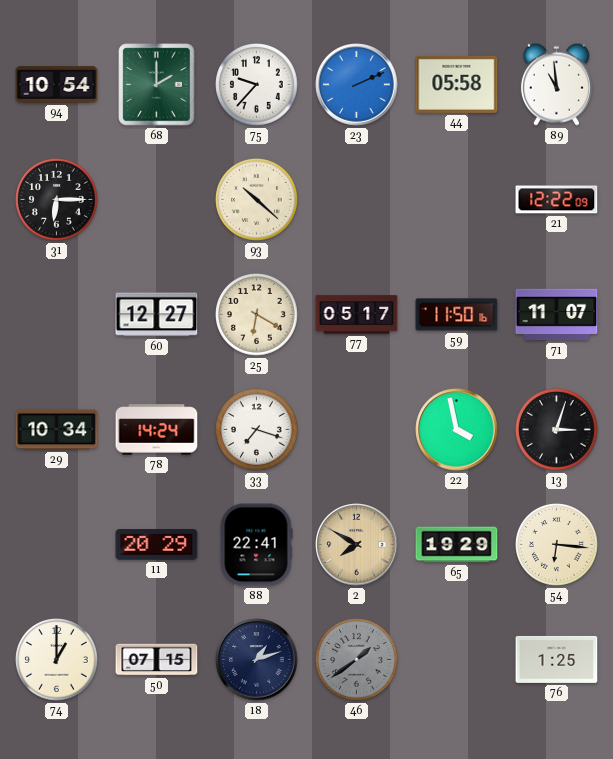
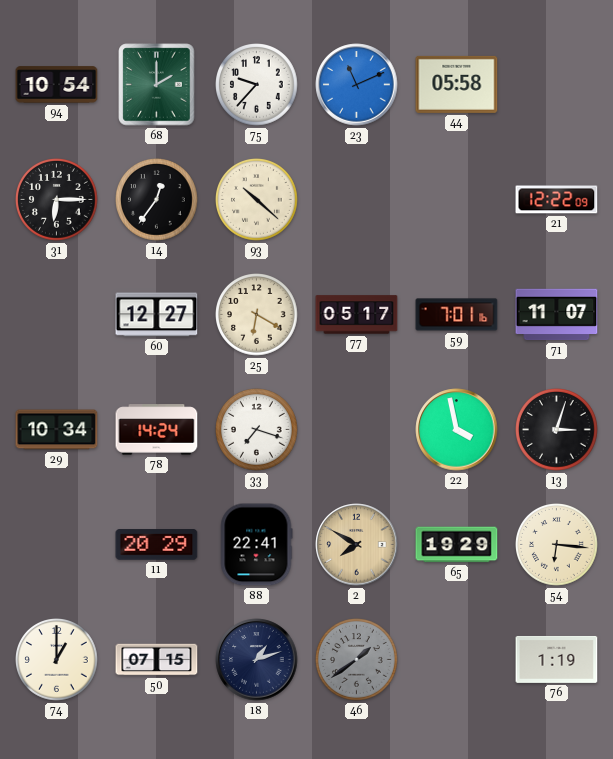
23: 2:11 -> 11:11
89: 10:59 -> none
14: none -> 12:36
59: 11:50 -> 7:01
76: 1:25 -> 1:19
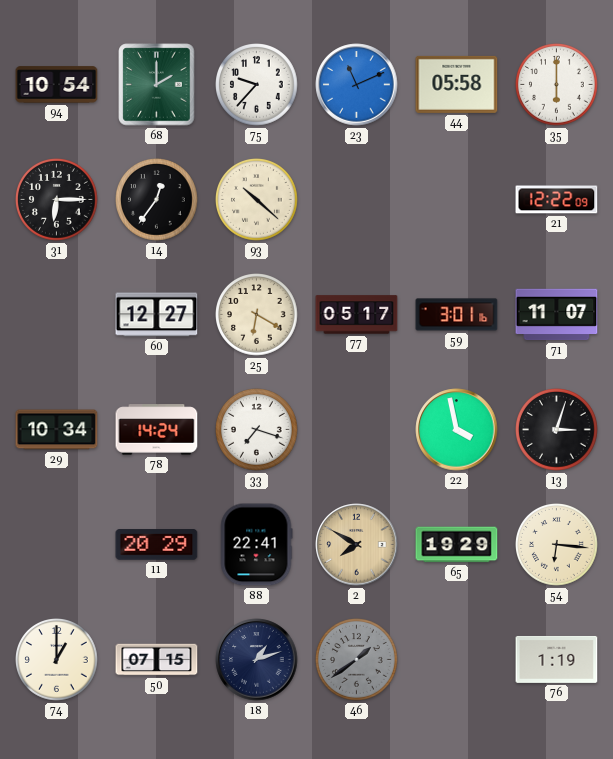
35: none -> 6:00
59: 7:01 -> 3:01
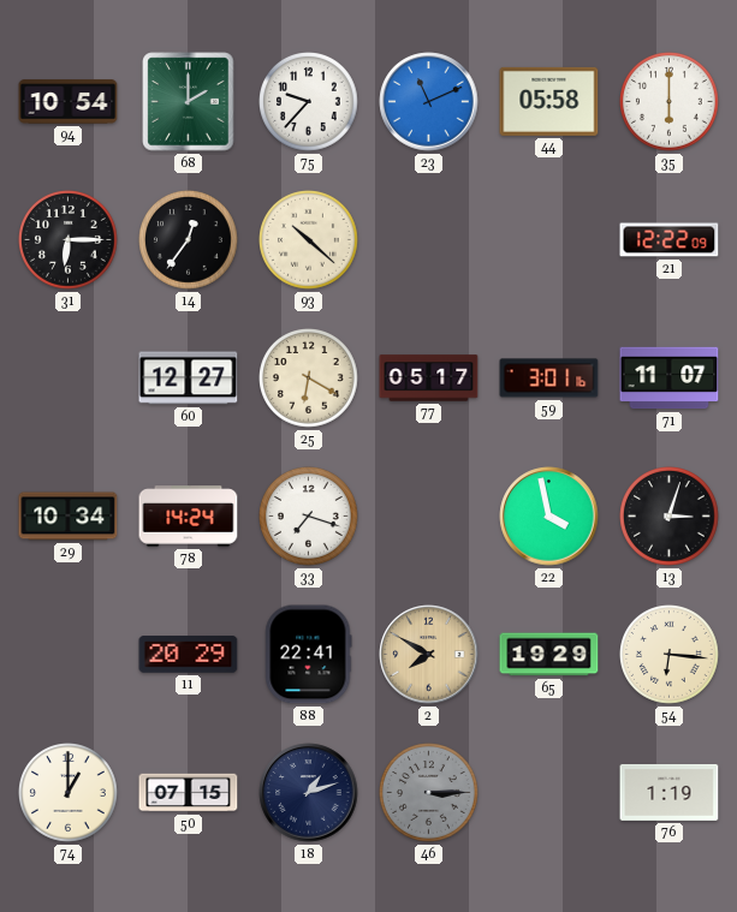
46: 1:39 -> 3:15
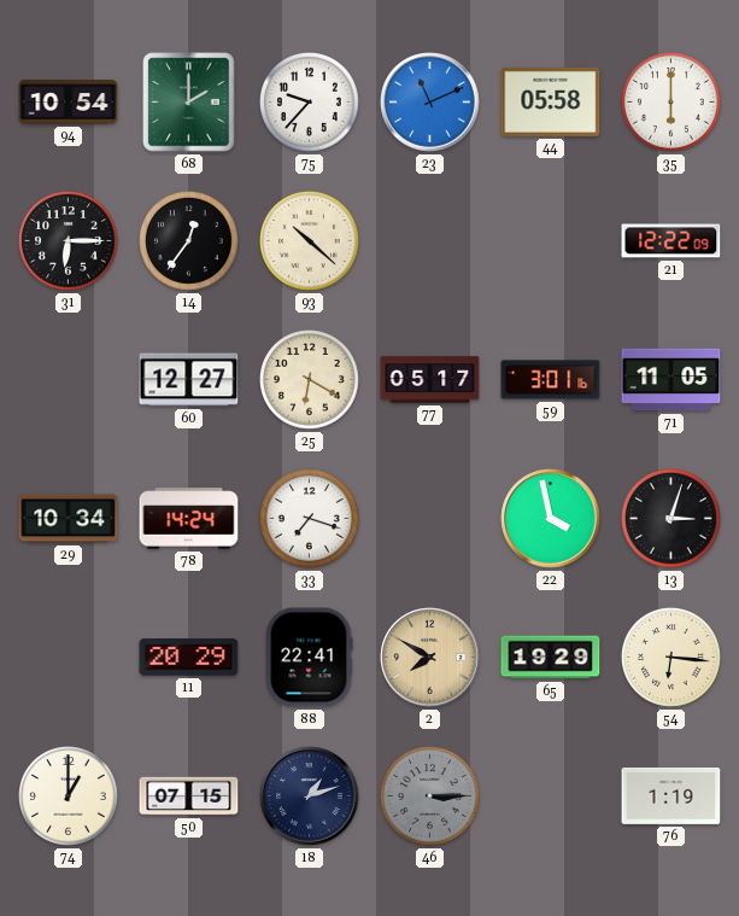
71: 11:07 -> 11:05
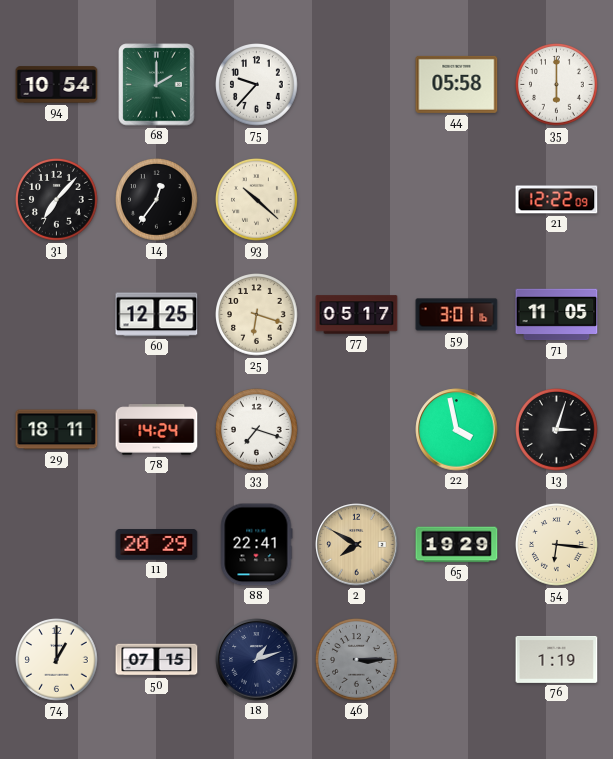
23: 11:11 -> none
31: 6:15 -> 7:07
60: 12:27 -> 12:25
25: 6:20 -> 6:18
29: 10:34 -> 18:11
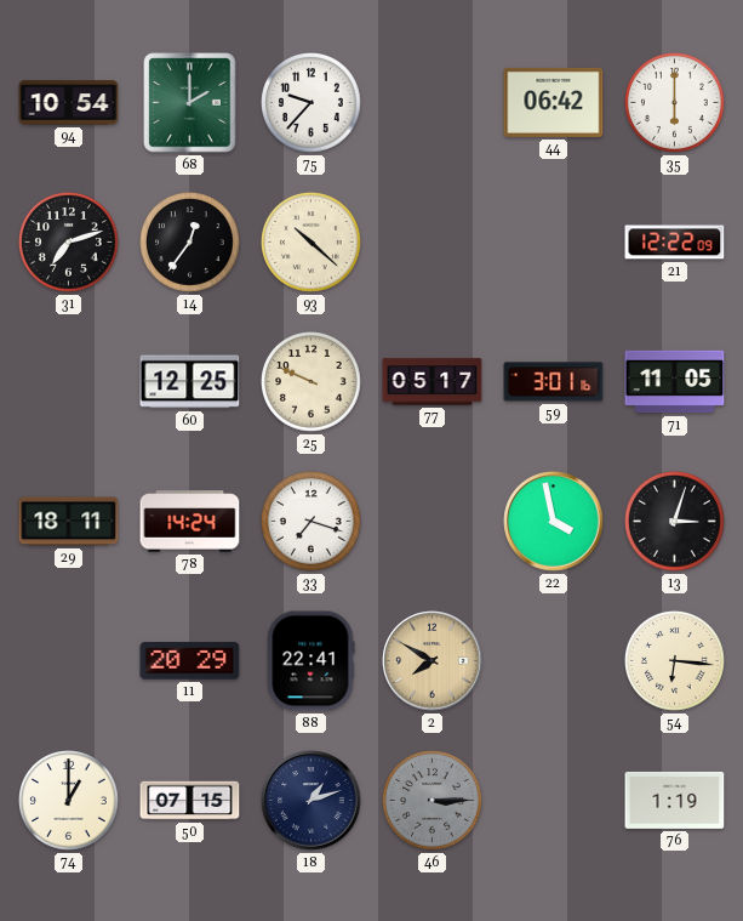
44: 05:58 -> 06:42
31: 7:07 -> 7:12
25: 6:18 -> 9:49
65: 19:29 -> none
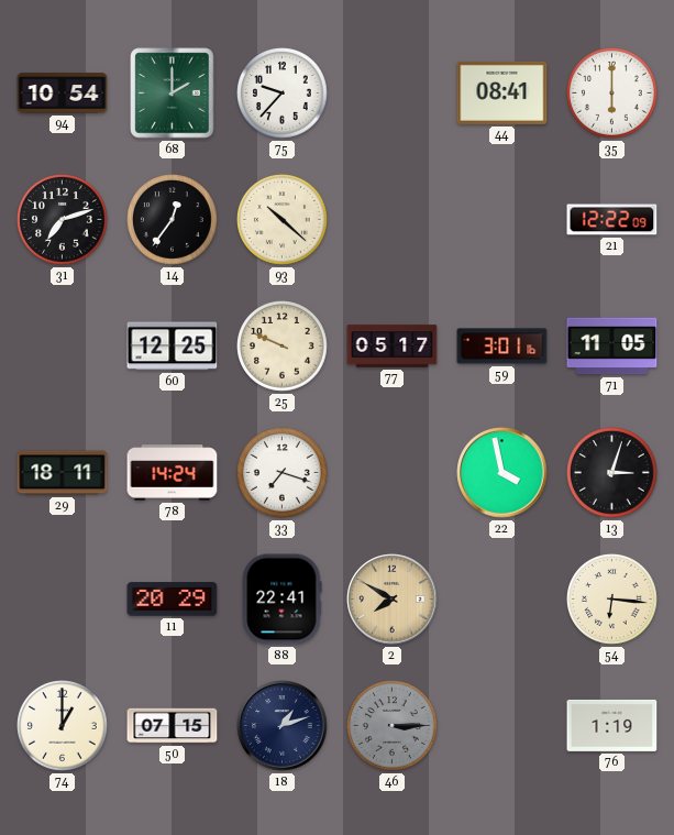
44: 06:42 -> 08:41
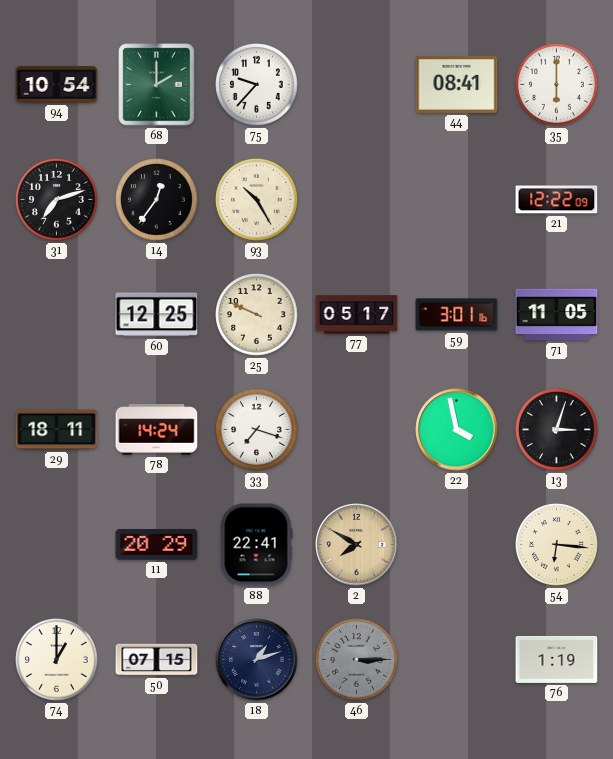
93: 10:22 -> 10:25
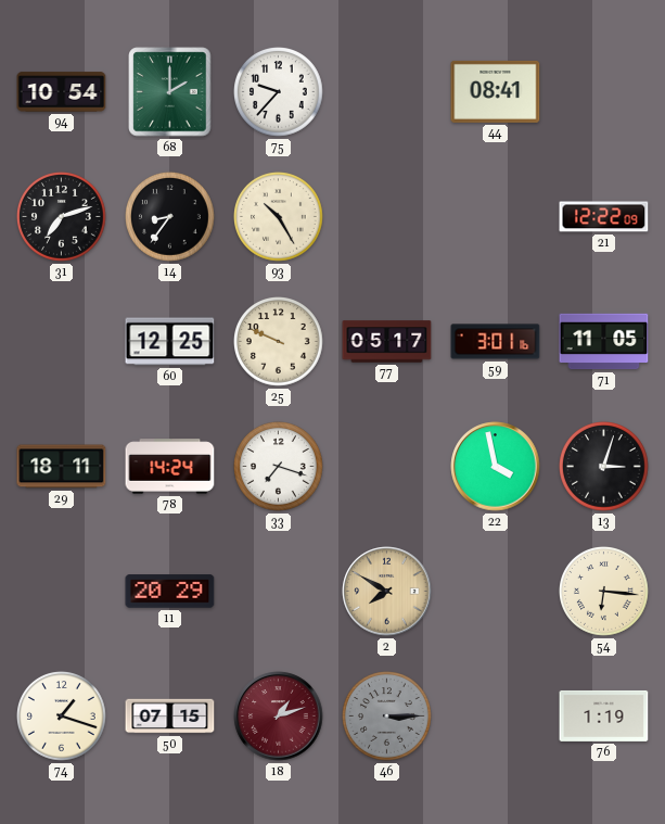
35: 6:00 -> none
14: 12:36 -> 8:36
88: 22:41 -> none
74: 1:00 -> 1:18
18 dial: navy -> burgundy
